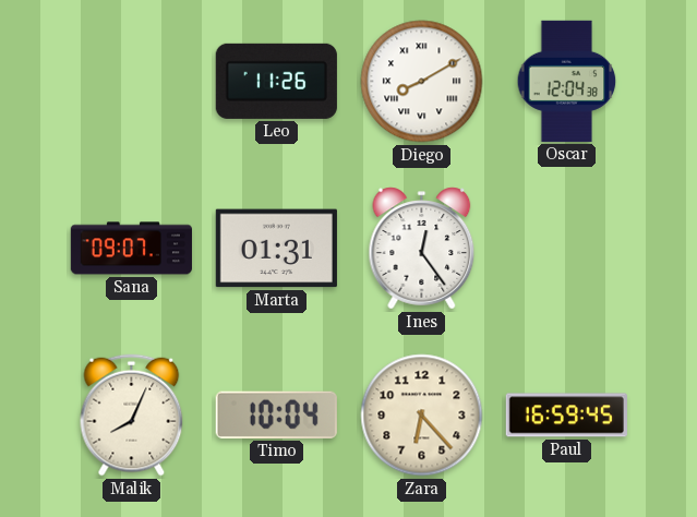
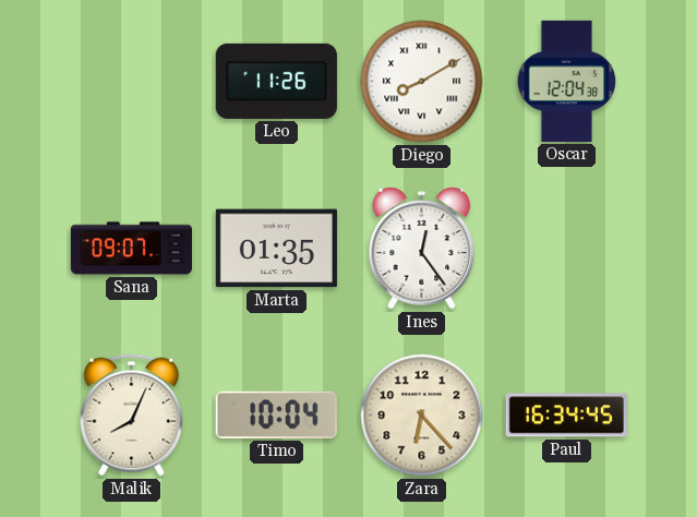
Marta: 01:31 -> 01:35
Paul: 16:59 -> 16:34
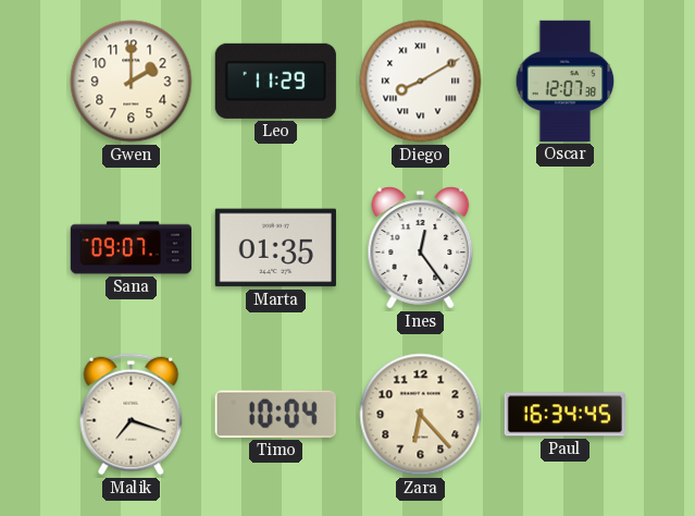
Gwen: none -> 2:00
Leo: 11:26 -> 11:29
Oscar: 12:04 -> 12:07
Malik: 8:04 -> 7:18
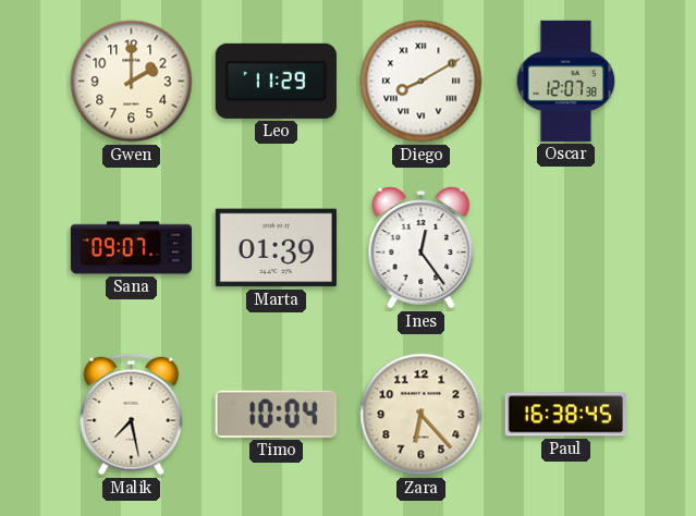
Marta: 01:35 -> 01:39
Malik: 7:18 -> 7:28
Paul: 16:34 -> 16:38
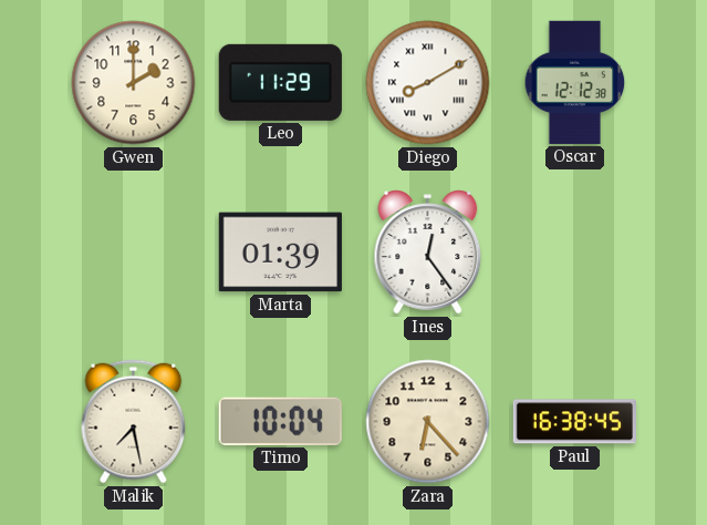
Oscar: 12:07 -> 12:12
Sana: 09:07 -> none
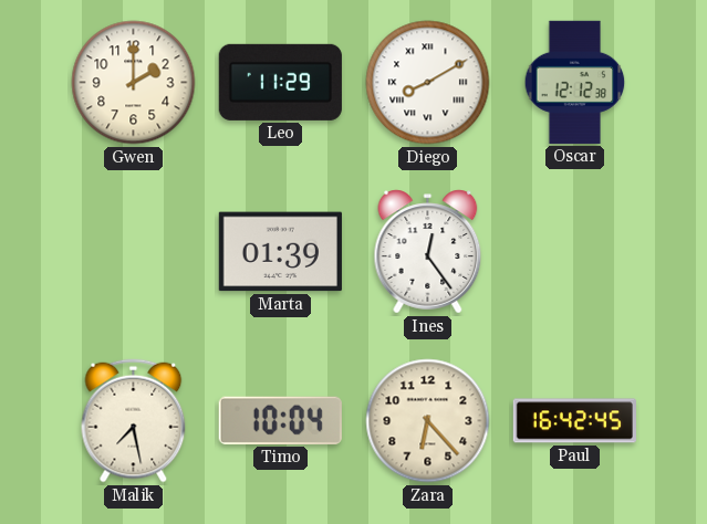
Paul: 16:38 -> 16:42
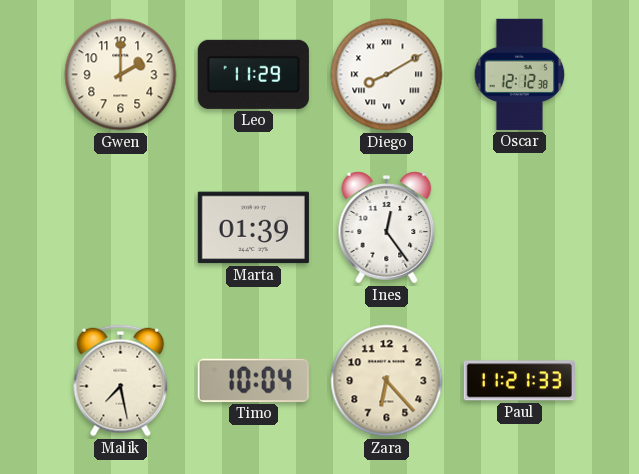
Paul: 16:42 -> 11:21
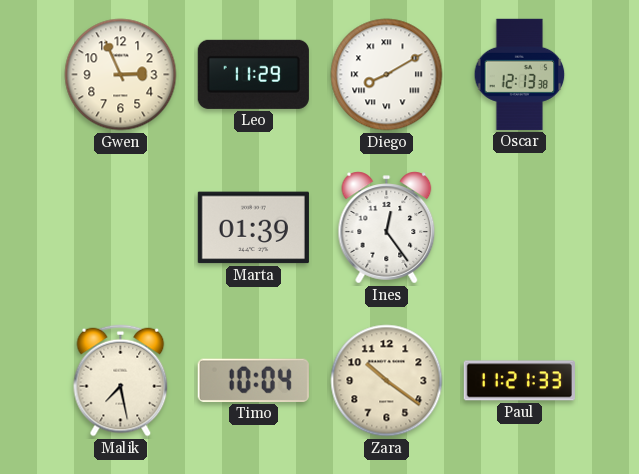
Gwen: 2:00 -> 2:56
Oscar: 12:12 -> 12:13
Zara: 6:23 -> 10:21
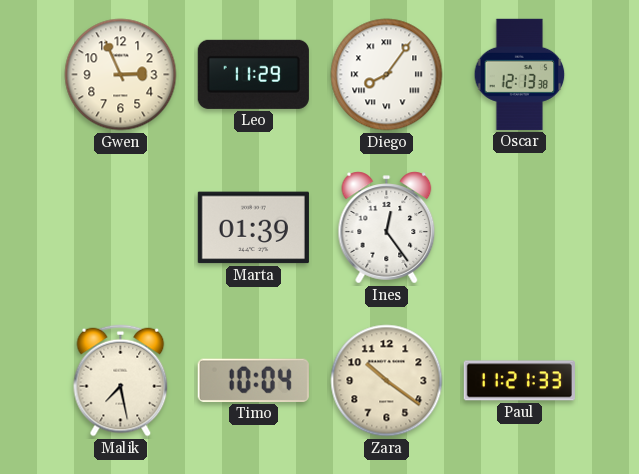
Diego: 8:10 -> 8:06
